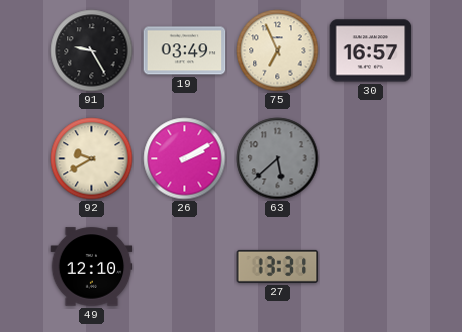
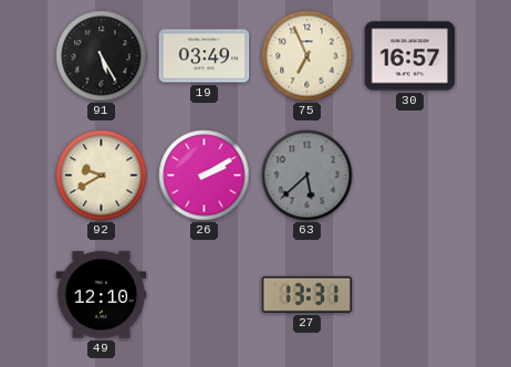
91: 9:25 -> 5:25
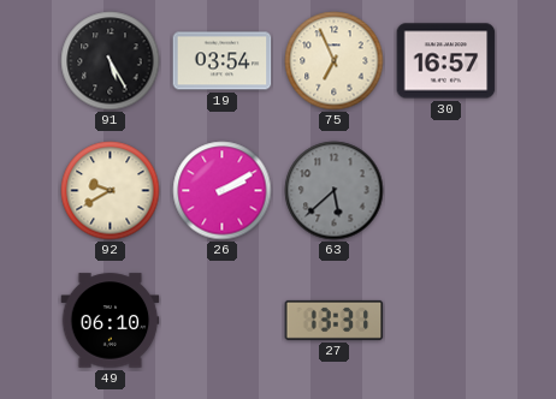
19: 03:49 -> 03:54
49: 12:10 -> 06:10
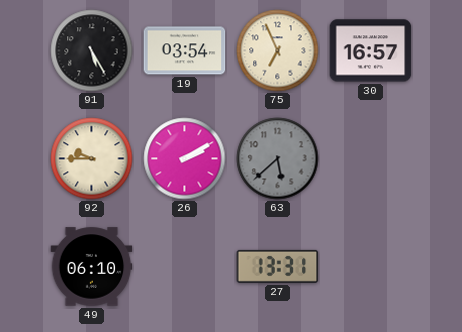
92: 9:40 -> 9:45
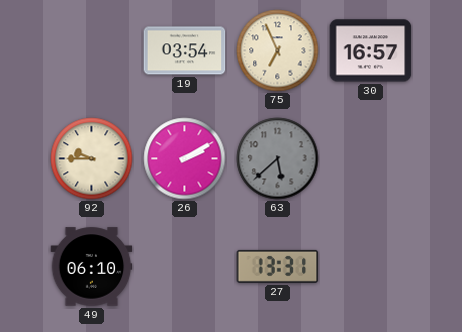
91: 5:25 -> none
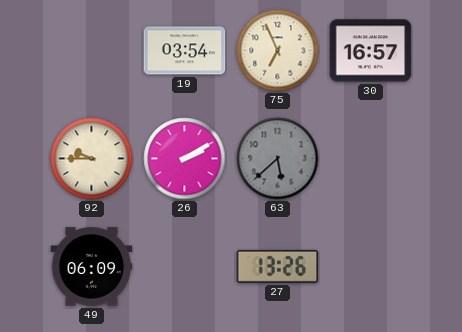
49: 06:10 -> 06:09
27: 13:31 -> 13:26
